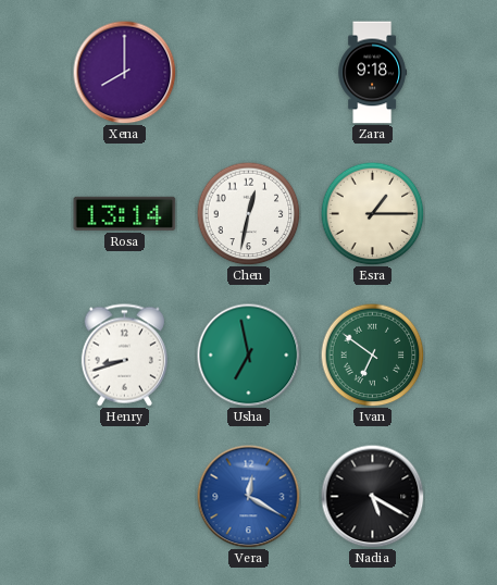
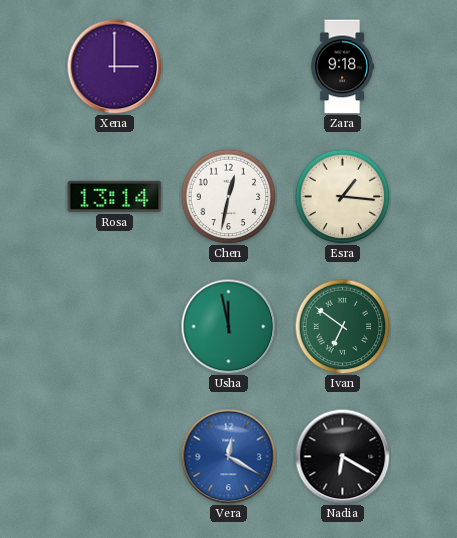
Xena: 8:00 -> 3:00
Esra: 1:15 -> 1:16
Henry: 8:42 -> none
Usha: 6:58 -> 11:58
Nadia: 5:20 -> 6:20
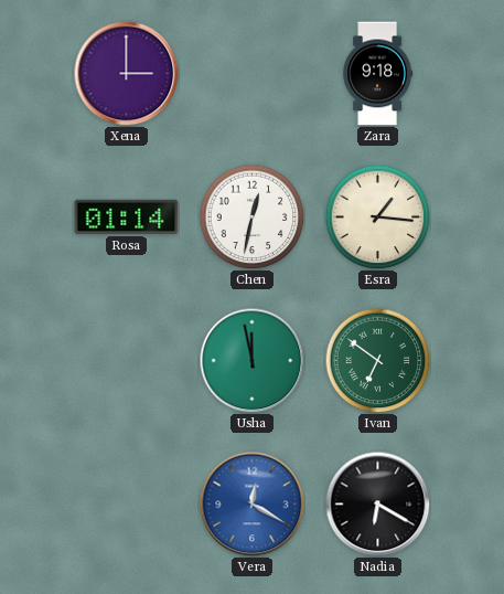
Rosa: 13:14 -> 01:14
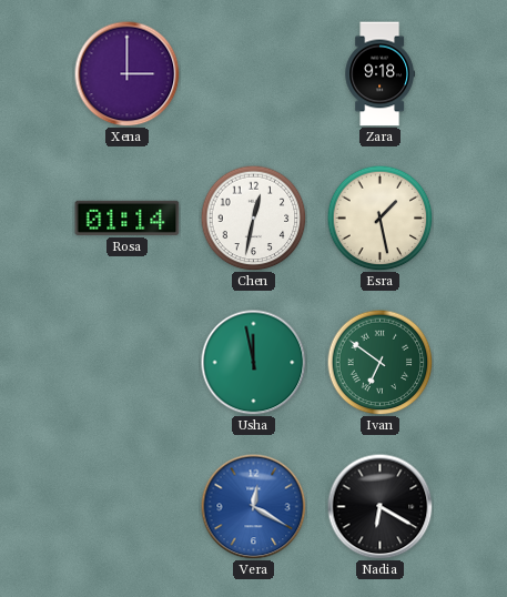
Esra: 1:16 -> 1:28
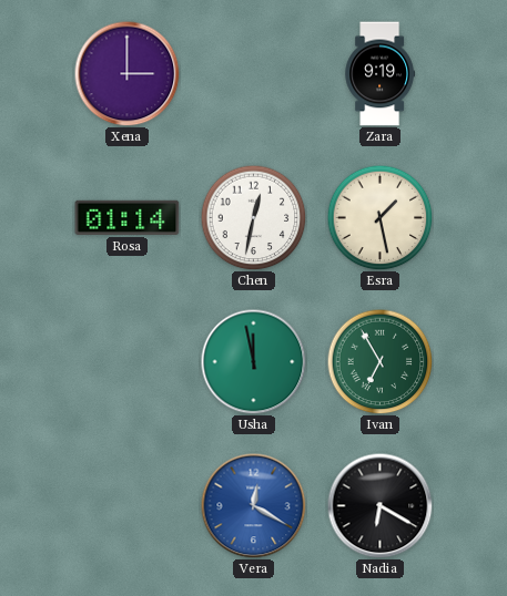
Zara: 9:18 -> 9:19
Ivan: 6:51 -> 6:55
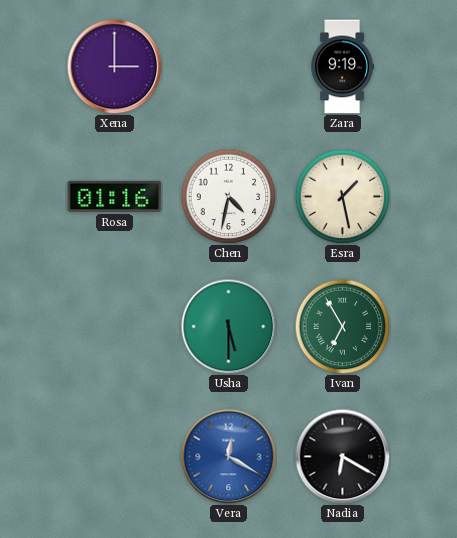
Rosa: 01:14 -> 01:16
Chen: 12:32 -> 4:32
Usha: 11:58 -> 5:30
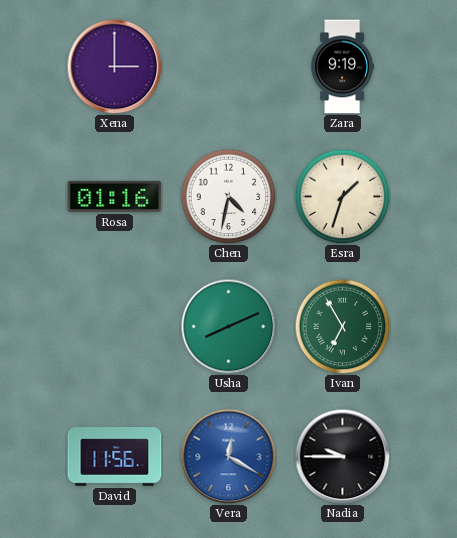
Esra: 1:28 -> 1:33
Usha: 5:30 -> 8:11
David: none -> 11:56
Nadia: 6:20 -> 9:45
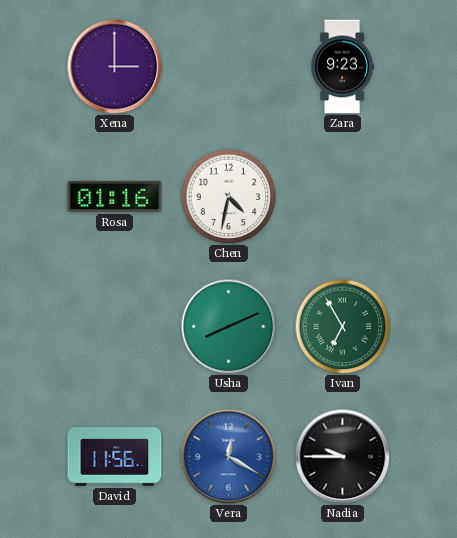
Zara: 9:19 -> 9:23
Esra: 1:33 -> none
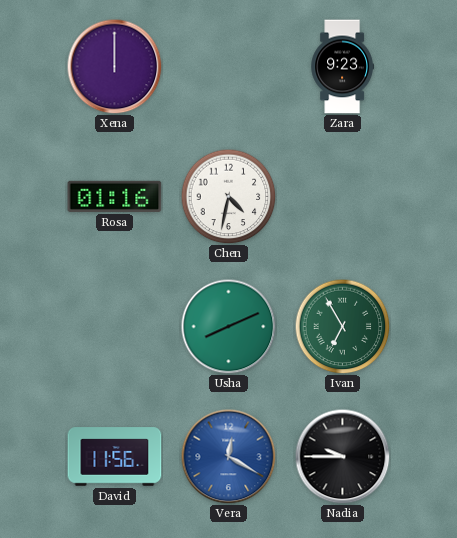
Xena: 3:00 -> 12:00
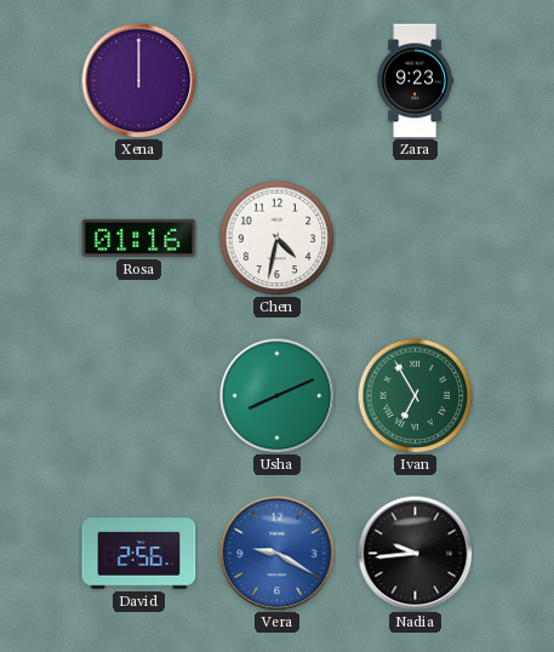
David: 11:56 -> 2:56
Vera: 12:20 -> 9:20
Nadia: 9:45 -> 9:44
